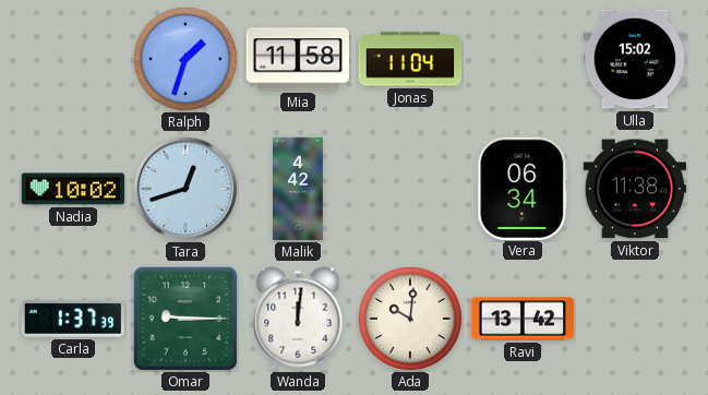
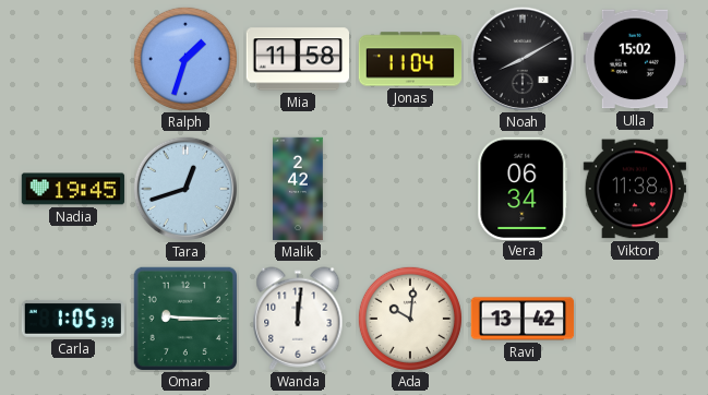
Noah: none -> 8:10
Nadia: 10:02 -> 19:45
Malik: 4:42 -> 2:42
Carla: 1:37 -> 1:05
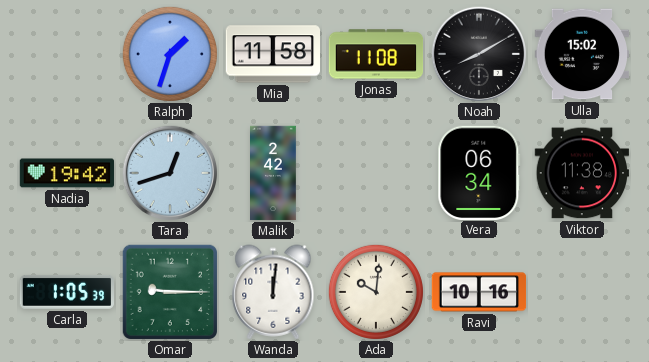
Jonas: 11:04 -> 11:08
Nadia: 19:45 -> 19:42
Ravi: 13:42 -> 10:16
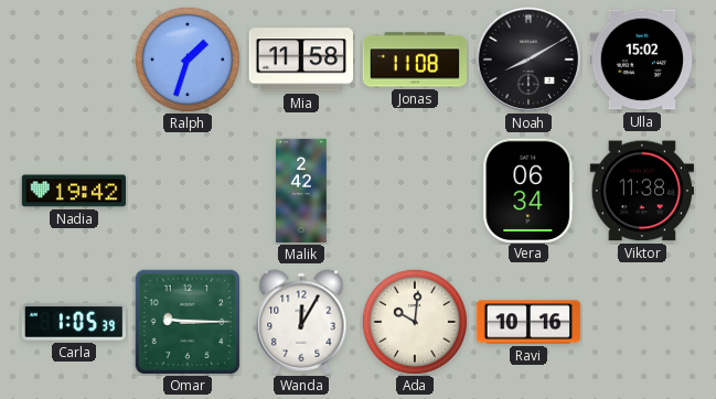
Tara: 12:42 -> none
Wanda: 12:01 -> 12:05
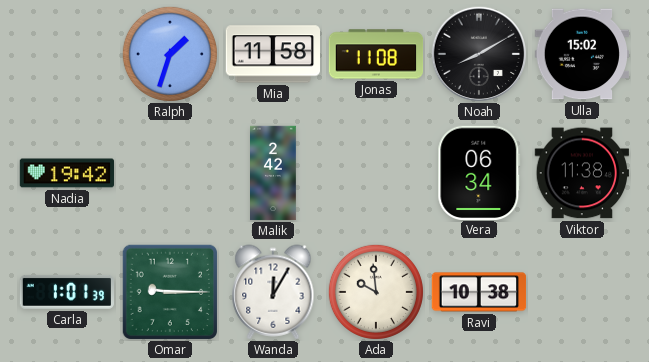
Carla: 1:05 -> 1:01
Ada: 10:01 -> 9:59
Ravi: 10:16 -> 10:38
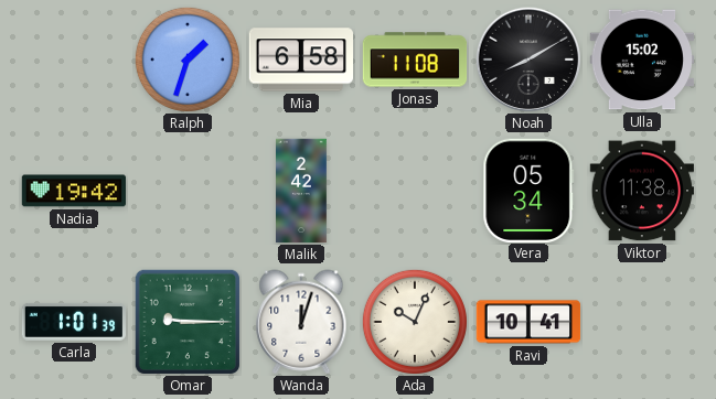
Mia: 11:58 -> 6:58
Vera: 06:34 -> 05:34
Wanda: 12:05 -> 12:03
Ada: 9:59 -> 10:04
Ravi: 10:38 -> 10:41
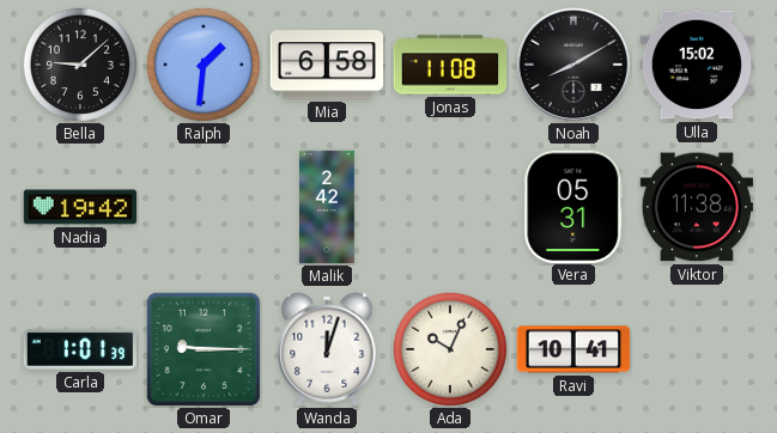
Bella: none -> 9:08
Ralph: 1:33 -> 1:31
Vera: 05:34 -> 05:31
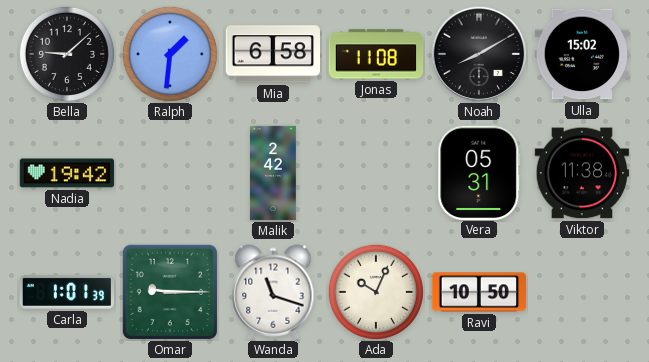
Wanda: 12:03 -> 11:18
Ravi: 10:41 -> 10:50
